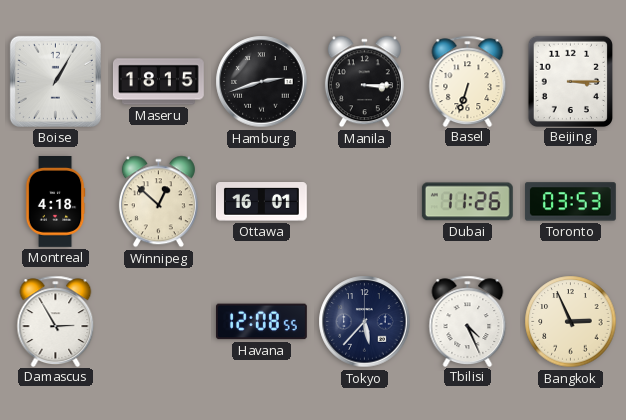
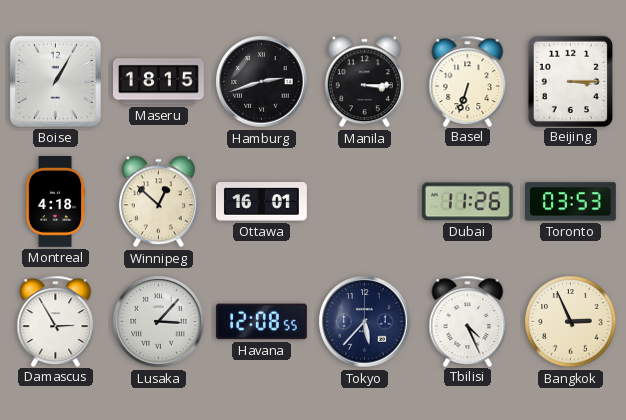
Lusaka: none -> 3:07
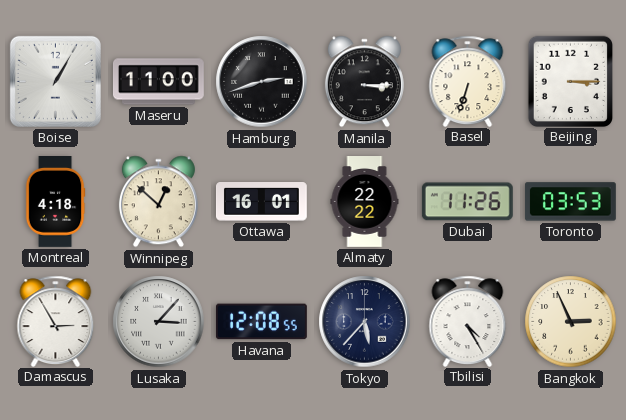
Maseru: 18:15 -> 11:00
Almaty: none -> 22:22
Tbilisi: 4:26 -> 4:25
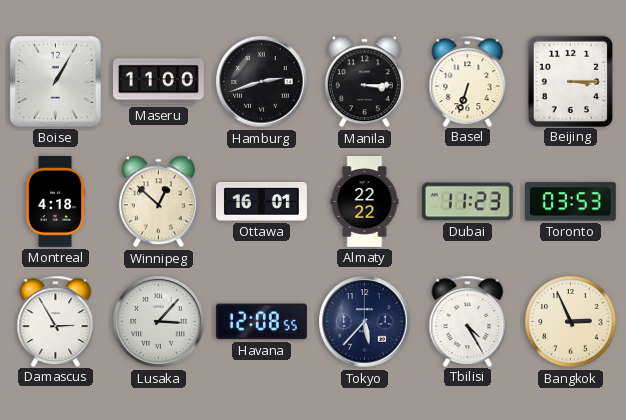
Dubai: 11:26 -> 11:23
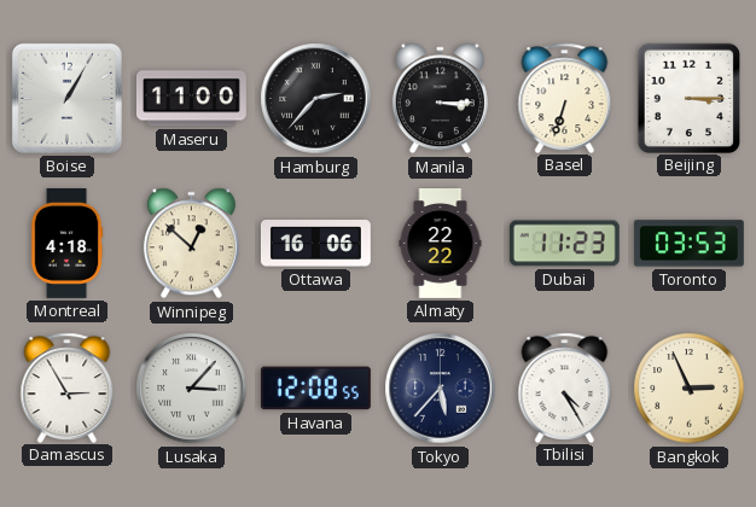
Hamburg: 2:42 -> 2:37
Ottawa: 16:01 -> 16:06
